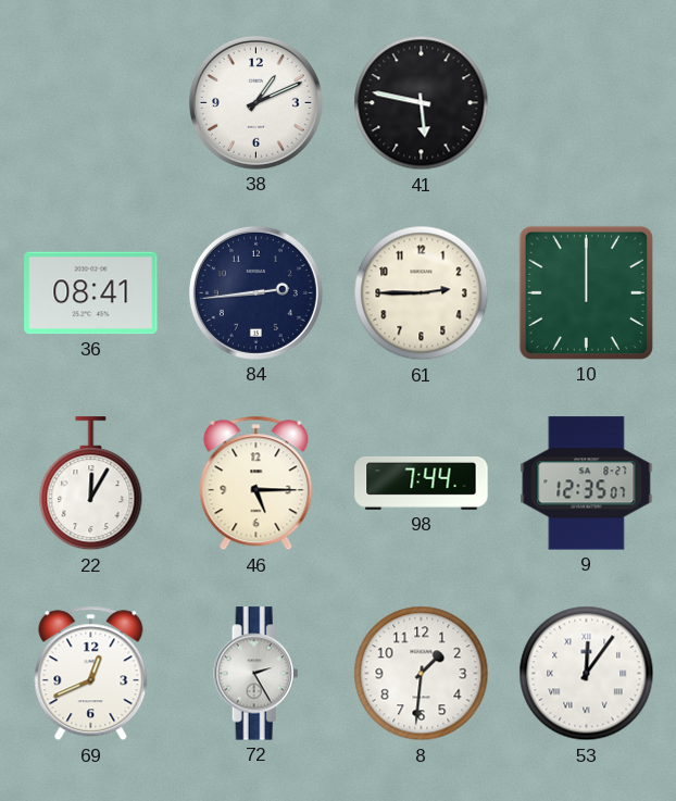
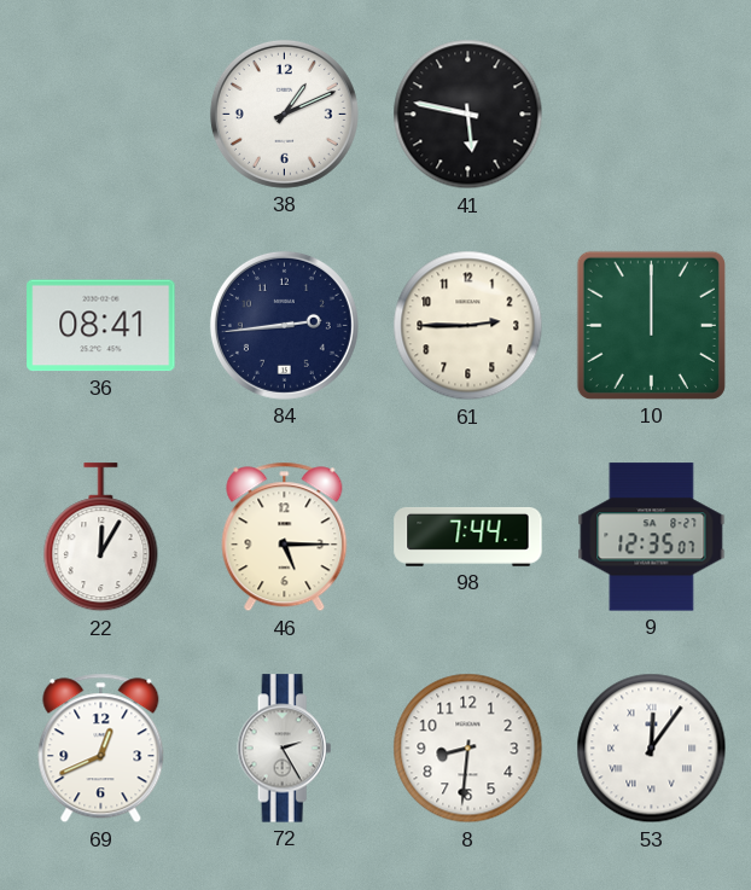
8: 1:31 -> 8:31
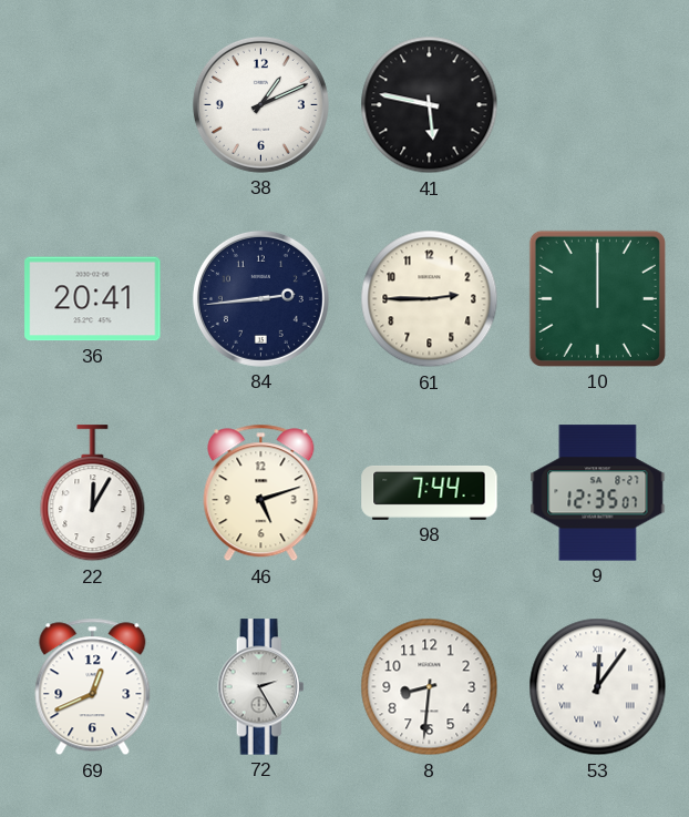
36: 08:41 -> 20:41
46: 5:15 -> 5:12
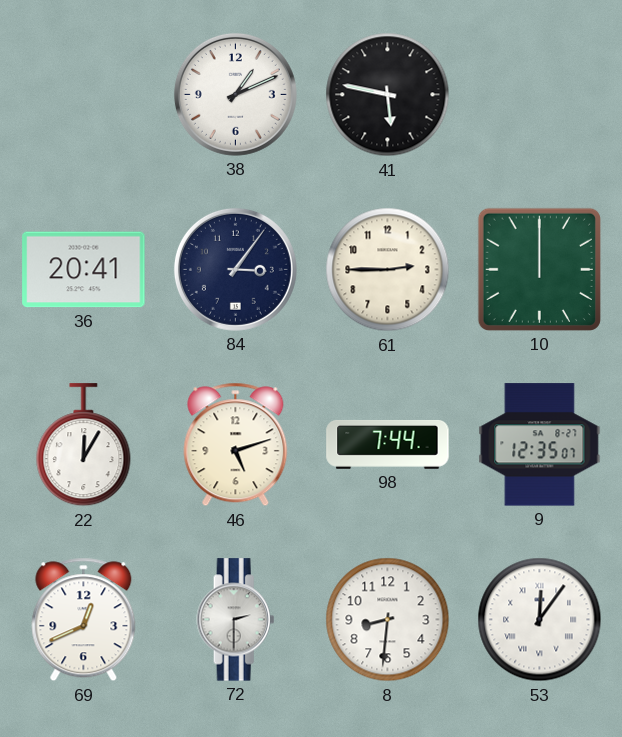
84: 2:44 -> 3:06
72: 2:25 -> 2:30
